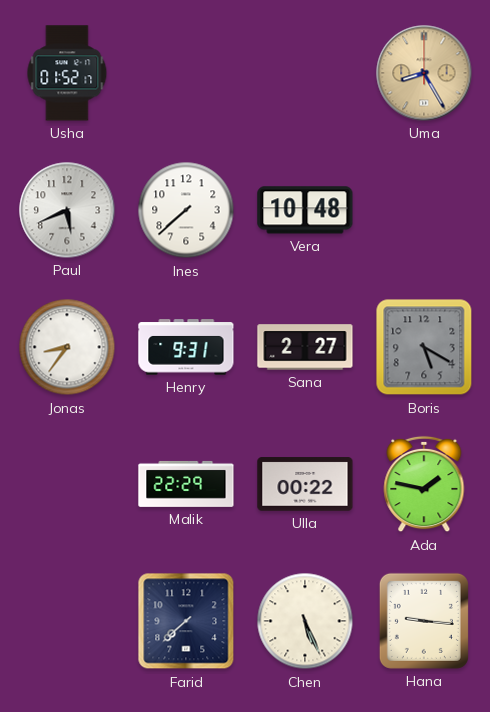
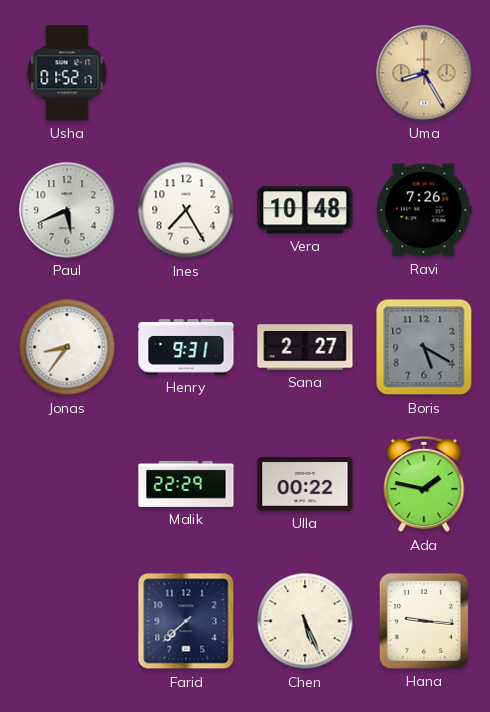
Ines: 7:38 -> 7:25
Ravi: none -> 7:26
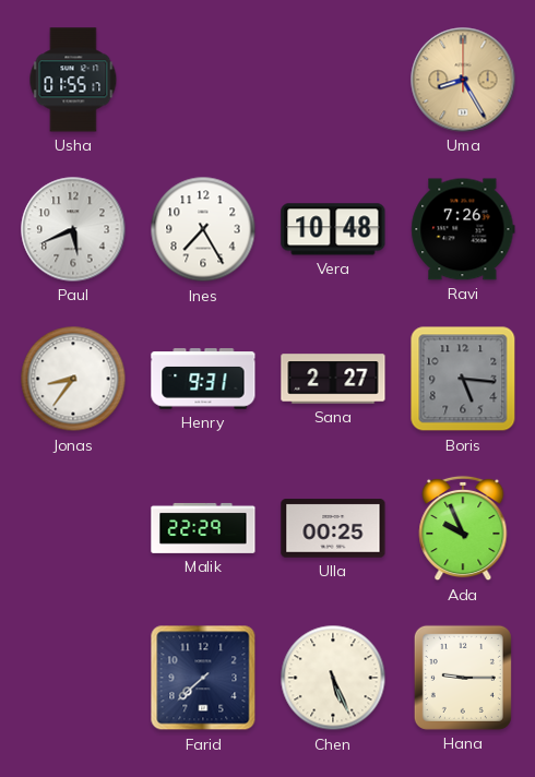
Usha: 01:52 -> 01:55
Boris: 5:20 -> 5:16
Ulla: 00:22 -> 00:25
Ada: 1:47 -> 9:56
Hana: 9:16 -> 9:15
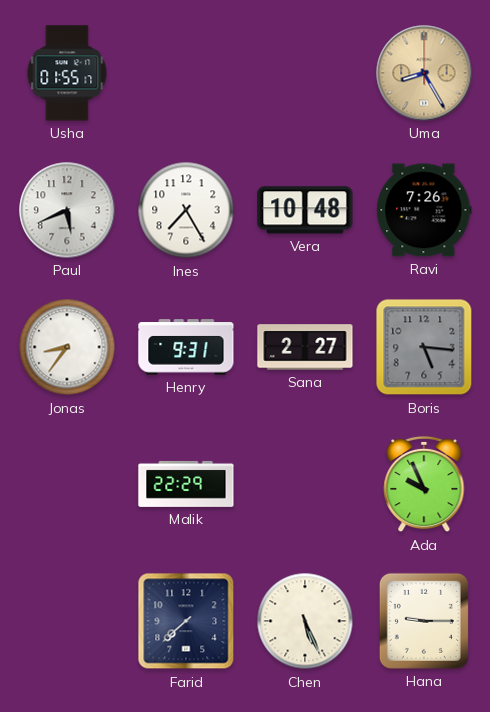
Ulla: 00:25 -> none
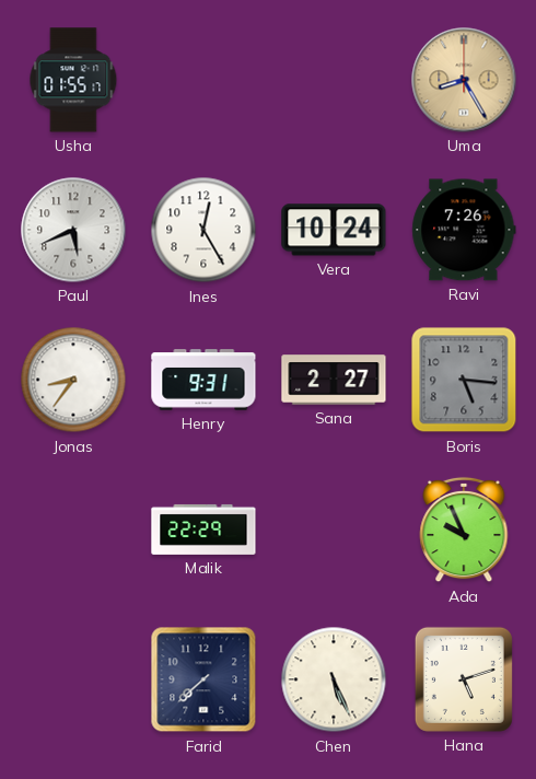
Ines: 7:25 -> 12:25
Vera: 10:48 -> 10:24
Hana: 9:15 -> 5:12
